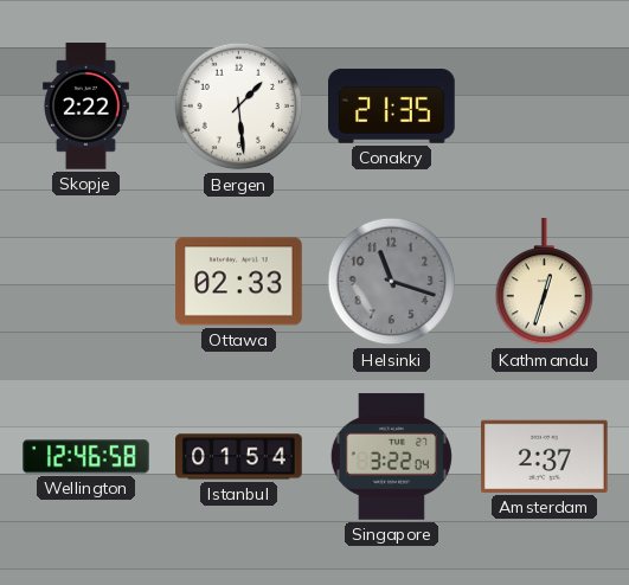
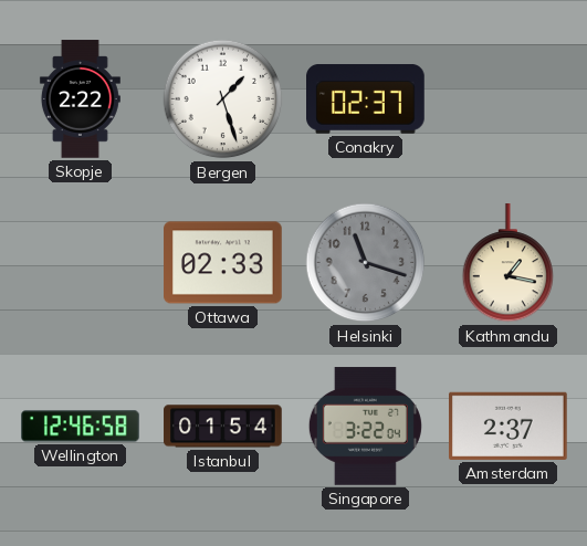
Bergen: 1:29 -> 1:27
Conakry: 21:35 -> 02:37
Kathmandu: 12:33 -> 1:17
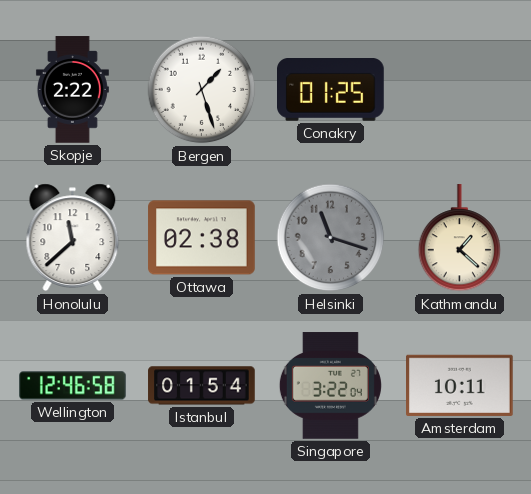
Conakry: 02:37 -> 01:25
Honolulu: none -> 11:38
Ottawa: 02:33 -> 02:38
Kathmandu: 1:17 -> 1:22
Amsterdam: 2:37 -> 10:11
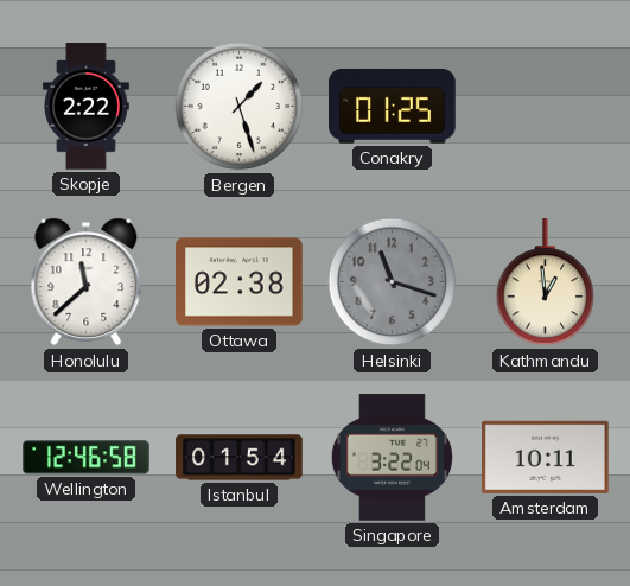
Kathmandu: 1:22 -> 12:59
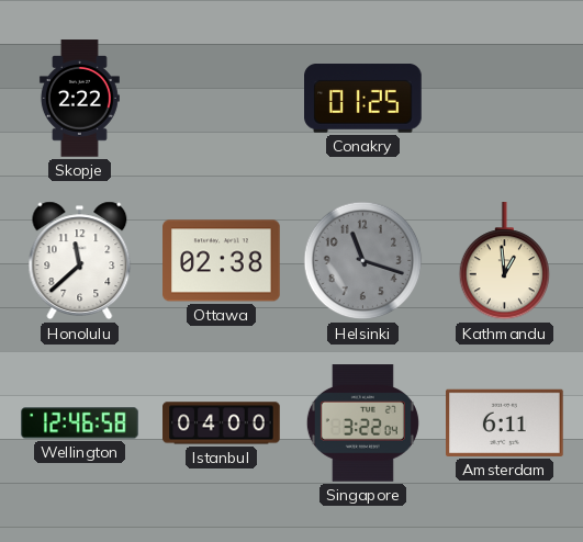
Bergen: 1:27 -> none
Istanbul: 01:54 -> 04:00
Amsterdam: 10:11 -> 6:11
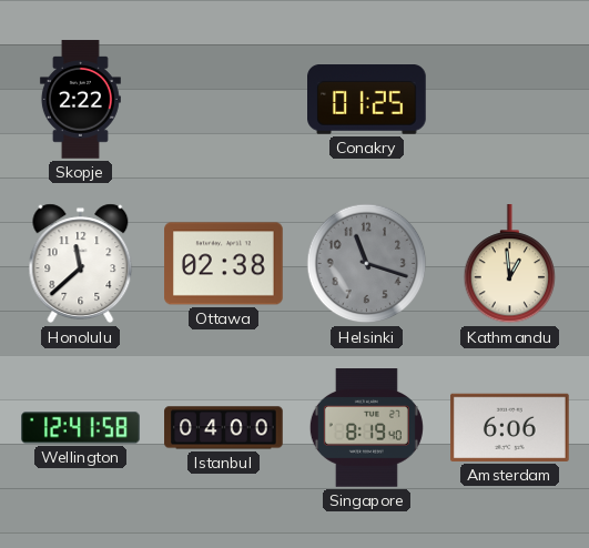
Wellington: 12:46 -> 12:41
Singapore: 3:22 -> 8:19
Amsterdam: 6:11 -> 6:06
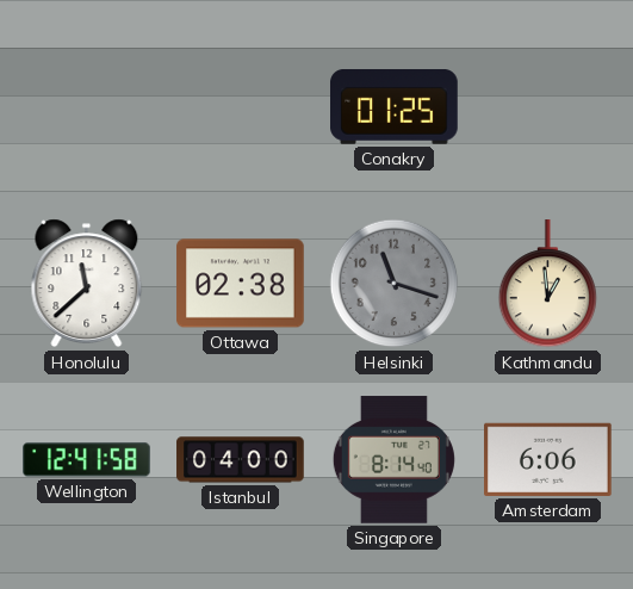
Skopje: 2:22 -> none
Singapore: 8:19 -> 8:14
